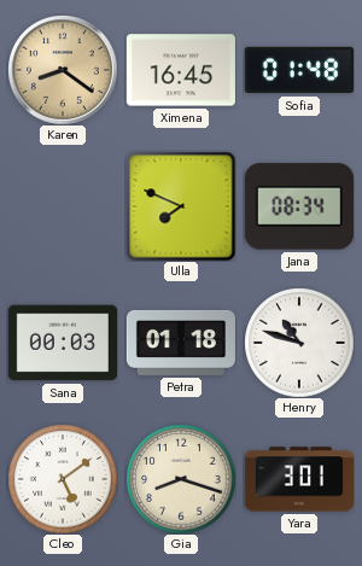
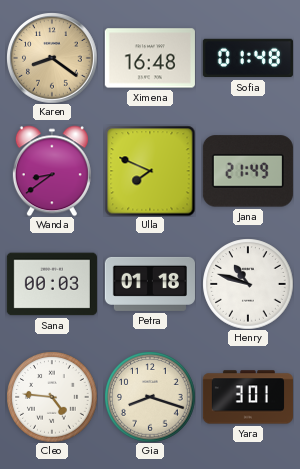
Ximena: 16:45 -> 16:48
Wanda: none -> 8:39
Jana: 08:34 -> 21:49
Cleo: 5:09 -> 4:46
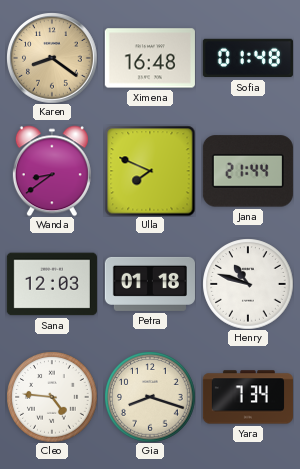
Jana: 21:49 -> 21:44
Sana: 00:03 -> 12:03
Yara: 3:01 -> 7:34
